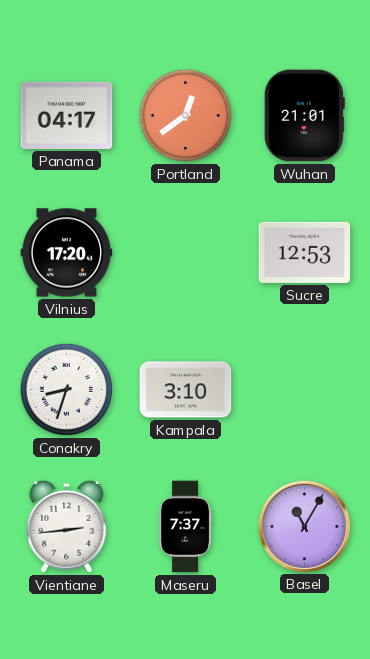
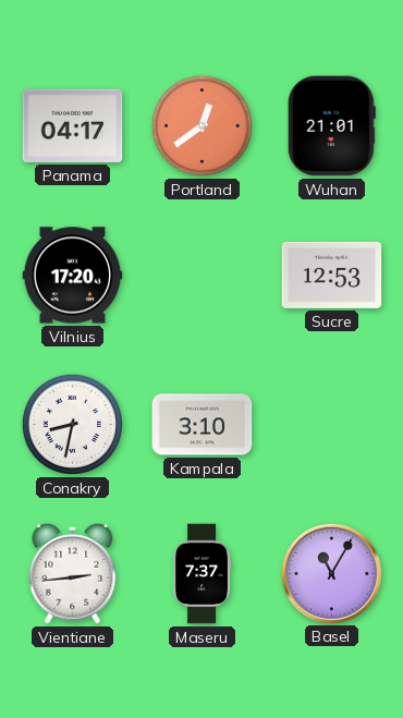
Conakry: 8:33 -> 8:32
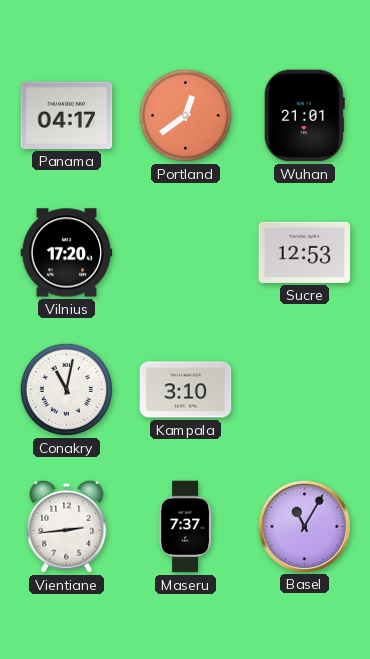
Conakry: 8:32 -> 11:02
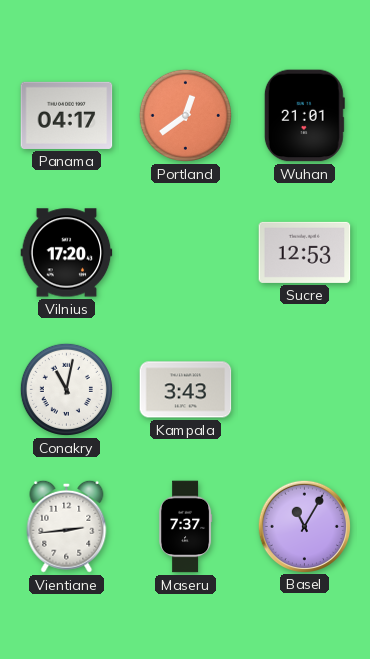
Kampala: 3:10 -> 3:43
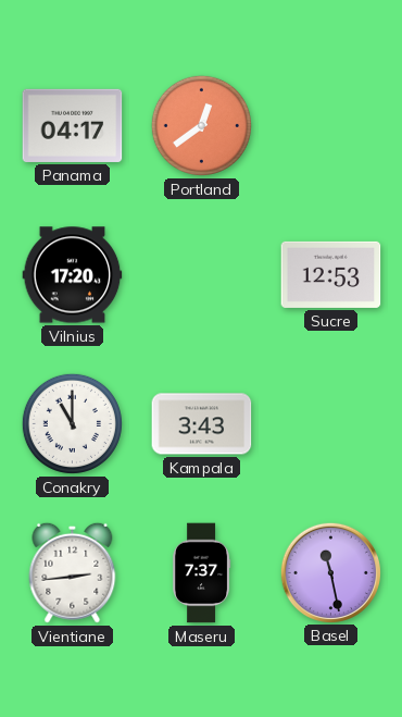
Wuhan: 21:01 -> none
Conakry: 11:02 -> 11:00
Basel: 11:05 -> 11:28
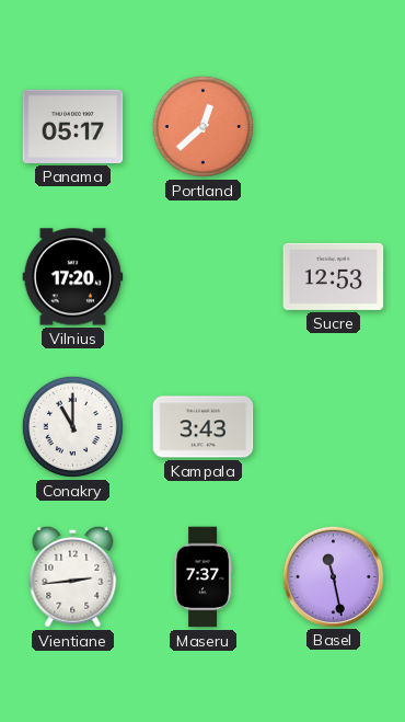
Panama: 04:17 -> 05:17
Portland: 12:39 -> 12:38
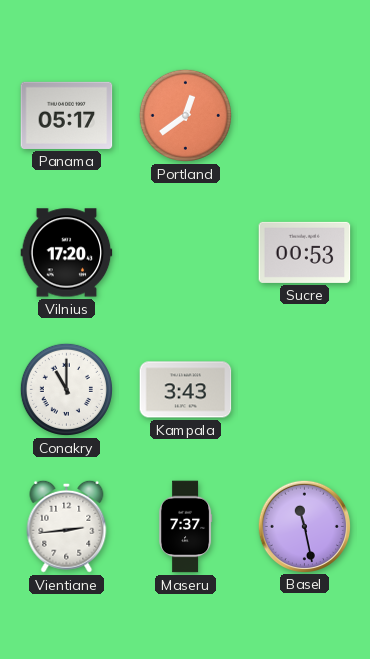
Portland: 12:38 -> 12:39
Sucre: 12:53 -> 00:53
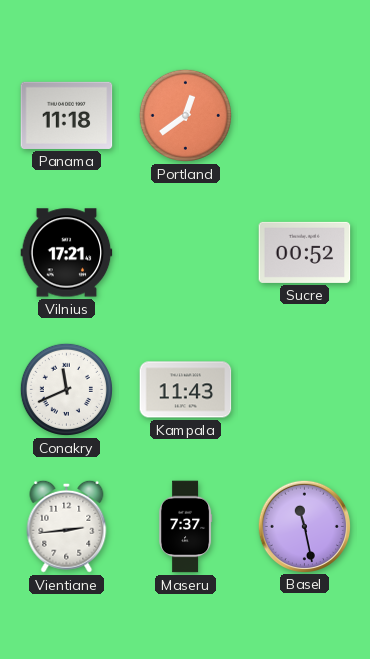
Panama: 05:17 -> 11:18
Vilnius: 17:20 -> 17:21
Sucre: 00:53 -> 00:52
Conakry: 11:00 -> 11:41
Kampala: 3:43 -> 11:43
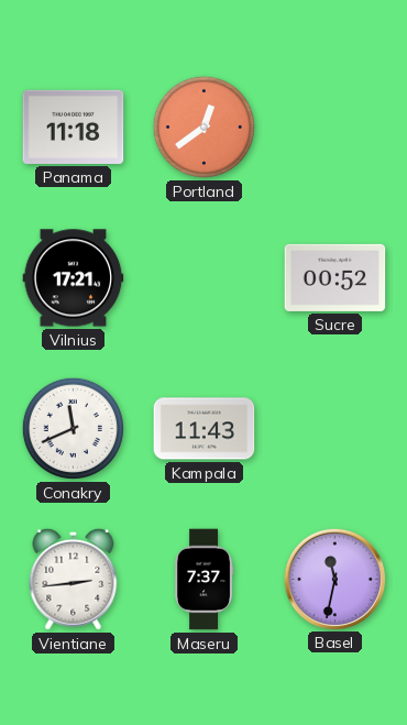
Basel: 11:28 -> 11:32
